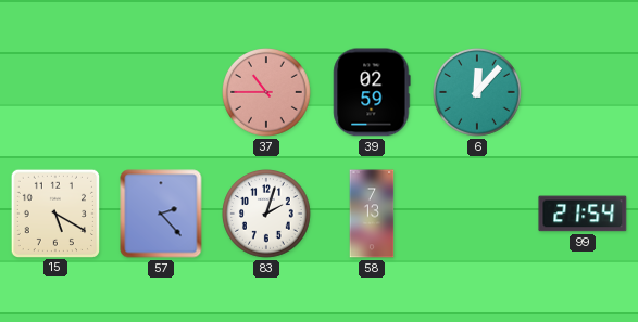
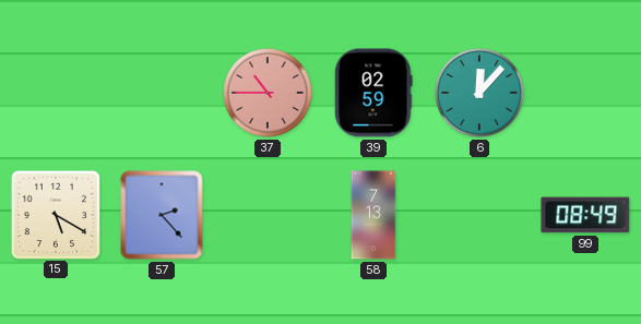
83: 2:03 -> none
99: 21:54 -> 08:49
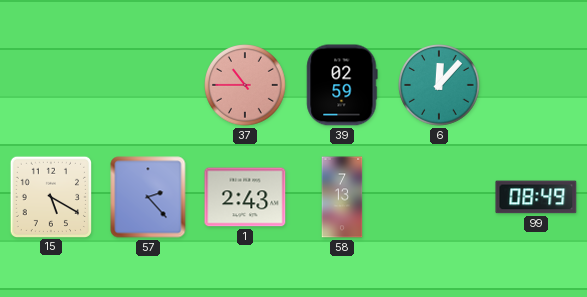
1: none -> 2:43
